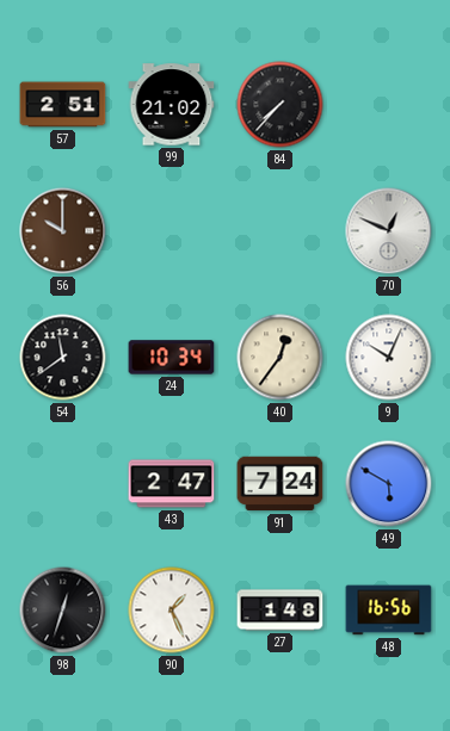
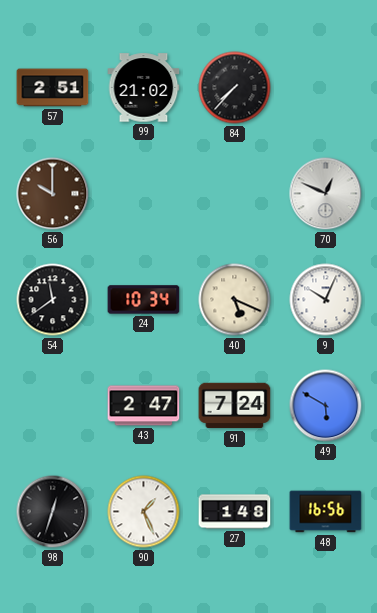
40: 12:36 -> 5:19
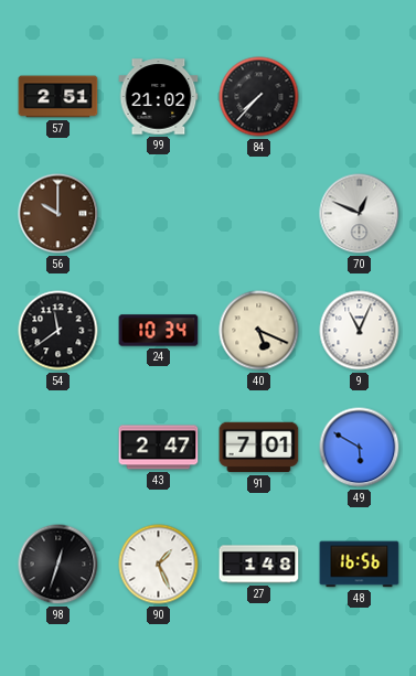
9: 10:04 -> 11:04
91: 7:24 -> 7:01
